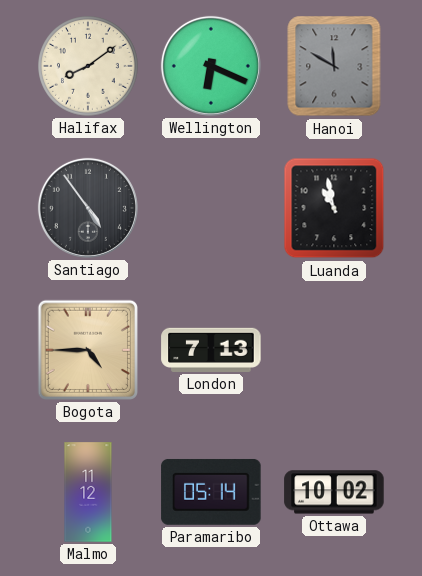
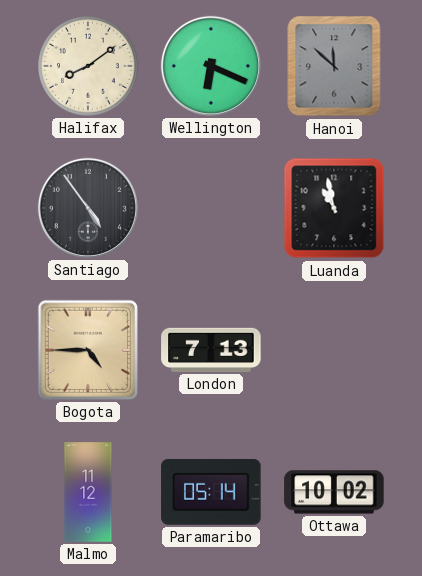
Hanoi: 11:50 -> 11:52
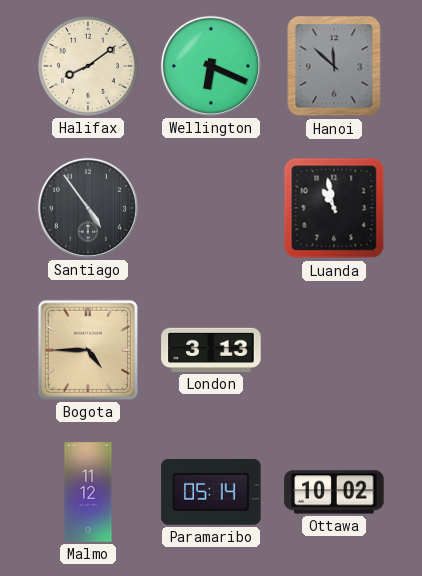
London: 7:13 -> 3:13
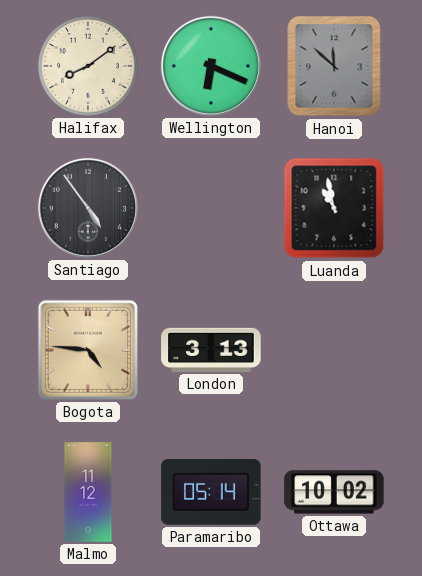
Bogota: 4:45 -> 4:46
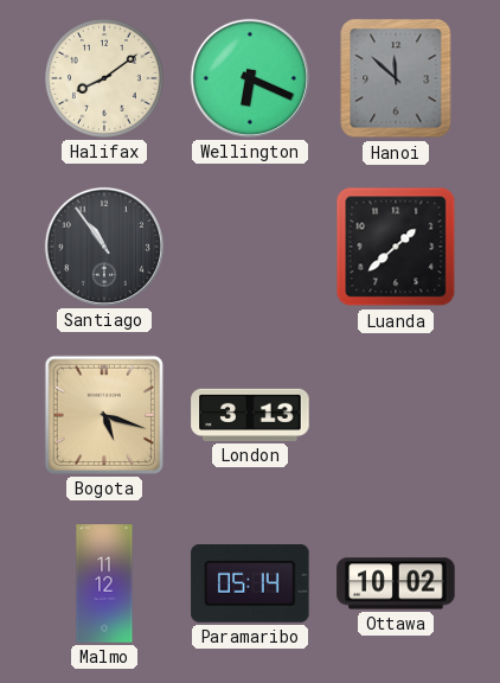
Santiago: 4:54 -> 10:54
Luanda: 10:58 -> 1:38
Bogota: 4:46 -> 5:18
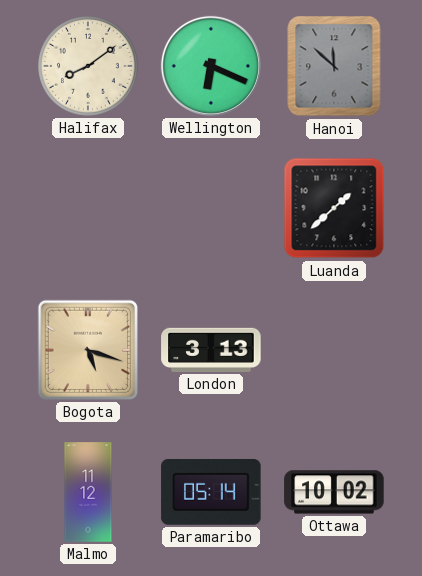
Santiago: 10:54 -> none
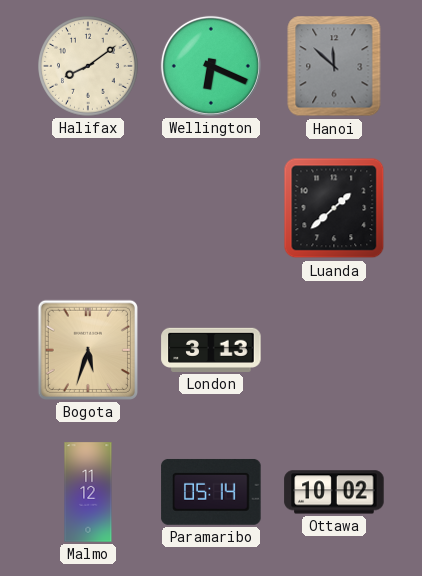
Bogota: 5:18 -> 5:33
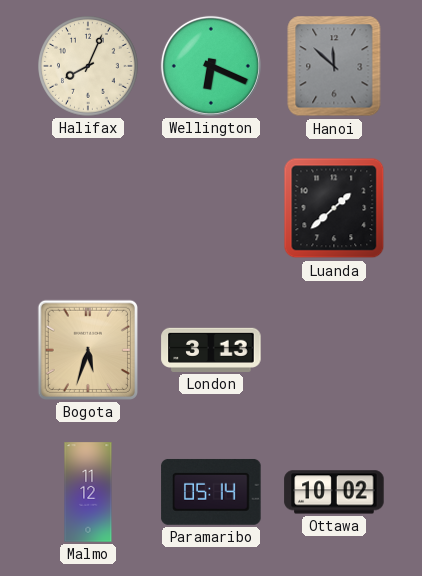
Halifax: 8:09 -> 8:04
